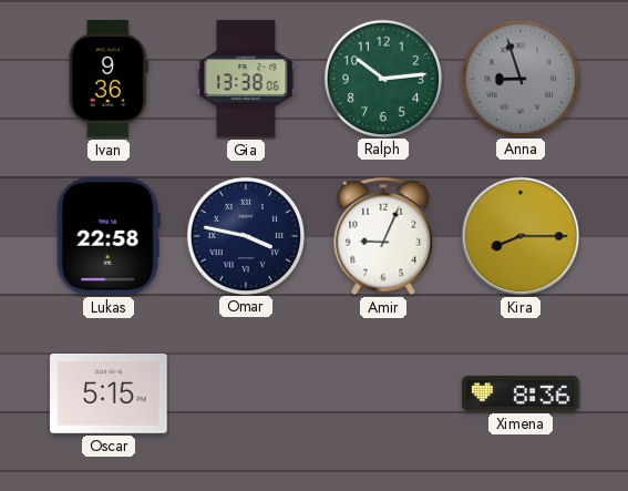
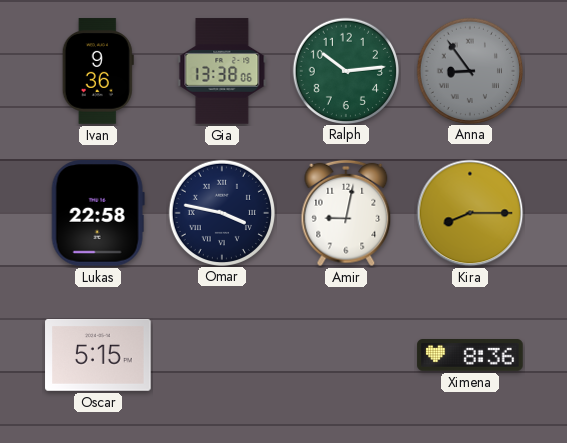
Anna: 8:57 -> 8:54
Amir: 9:04 -> 9:02
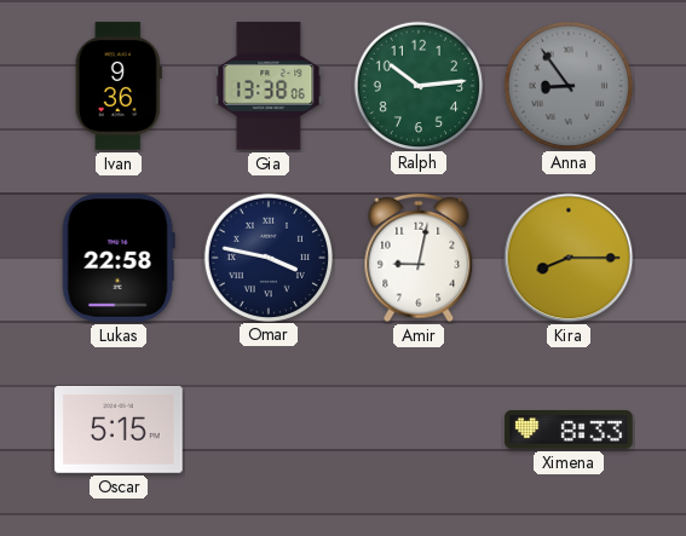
Ximena: 8:36 -> 8:33
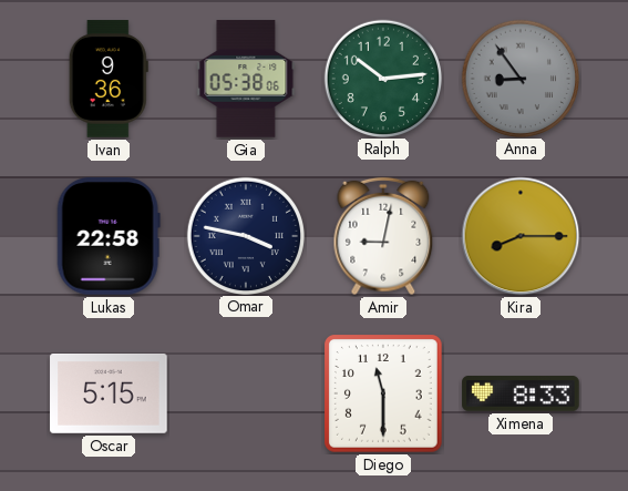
Gia: 13:38 -> 05:38
Diego: none -> 11:30
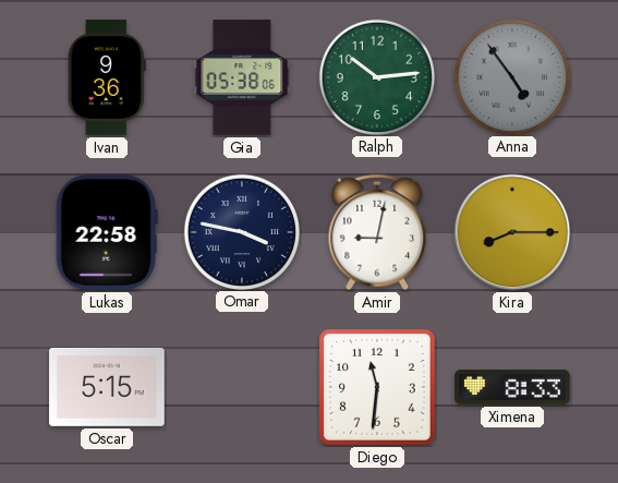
Anna: 8:54 -> 4:54
Diego: 11:30 -> 11:31
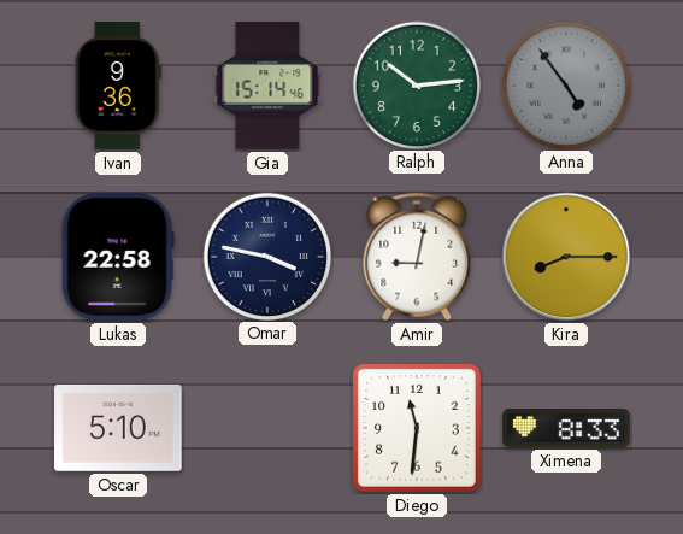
Gia: 05:38 -> 15:14
Oscar: 5:15 -> 5:10
